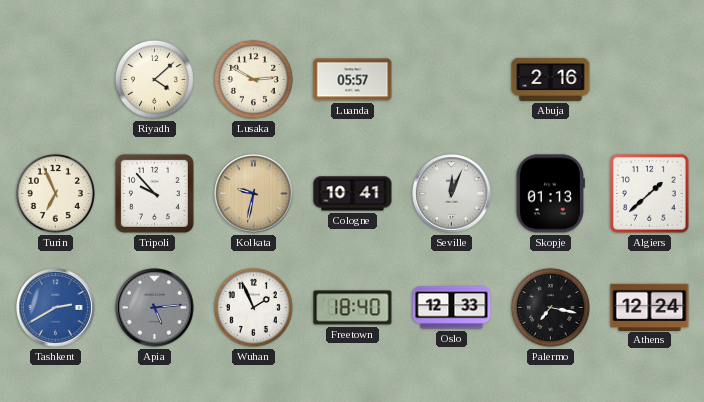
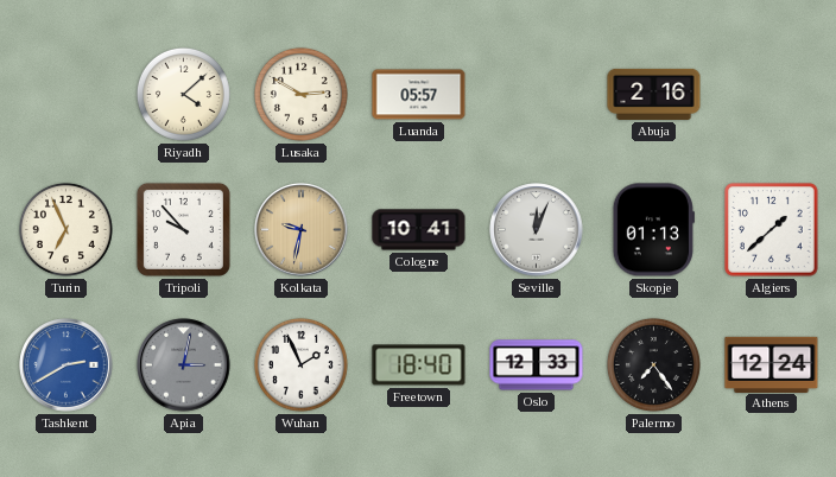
Apia: 5:14 -> 3:02
Palermo: 7:17 -> 7:24
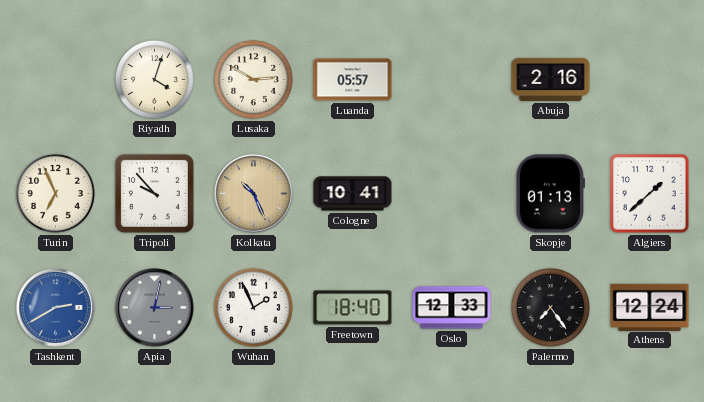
Riyadh: 4:08 -> 4:03
Kolkata: 9:32 -> 10:26
Seville: 12:04 -> none
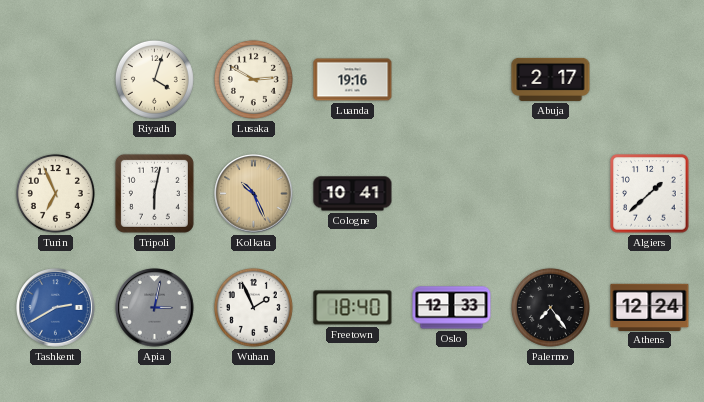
Luanda: 05:57 -> 19:16
Abuja: 2:16 -> 2:17
Tripoli: 9:53 -> 6:02
Skopje: 01:13 -> none
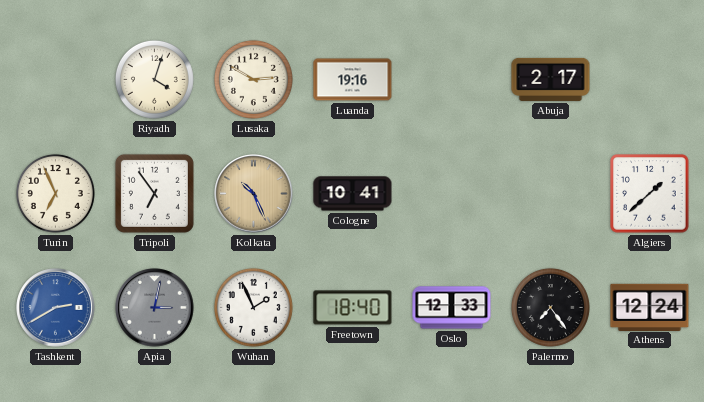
Tripoli: 6:02 -> 6:54
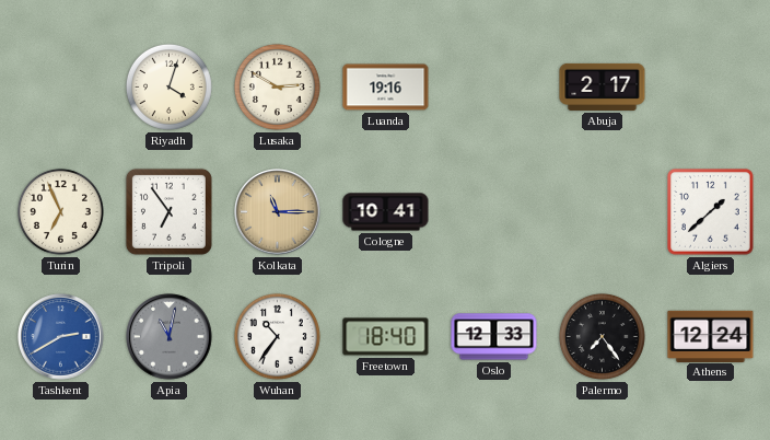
Kolkata: 10:26 -> 11:15
Apia: 3:02 -> 11:02
Wuhan: 1:56 -> 10:36
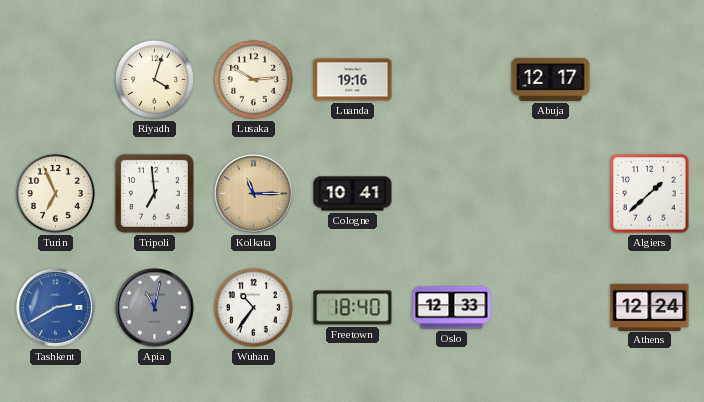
Abuja: 2:17 -> 12:17
Tripoli: 6:54 -> 6:59
Palermo: 7:24 -> none
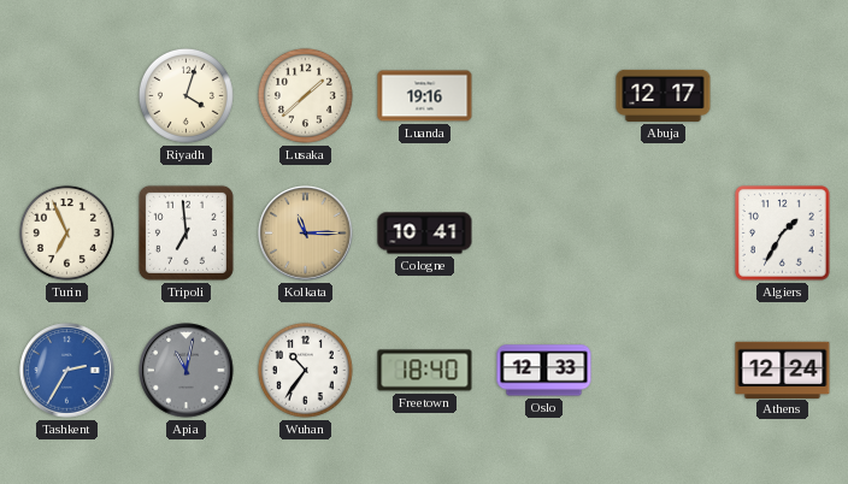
Lusaka: 2:50 -> 1:38
Algiers: 1:38 -> 1:35
Tashkent: 2:40 -> 2:35
